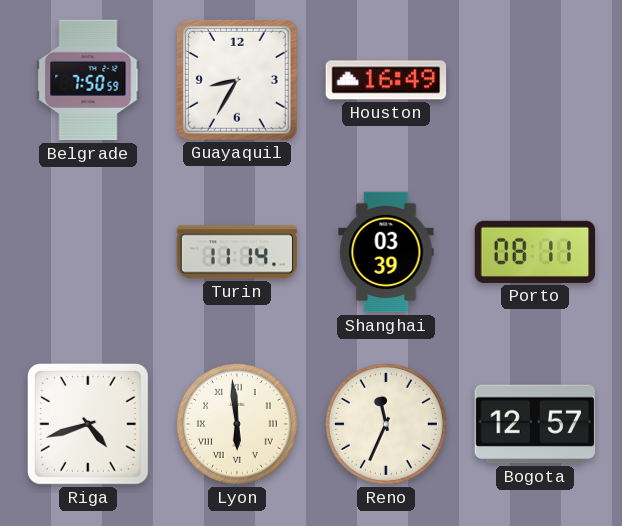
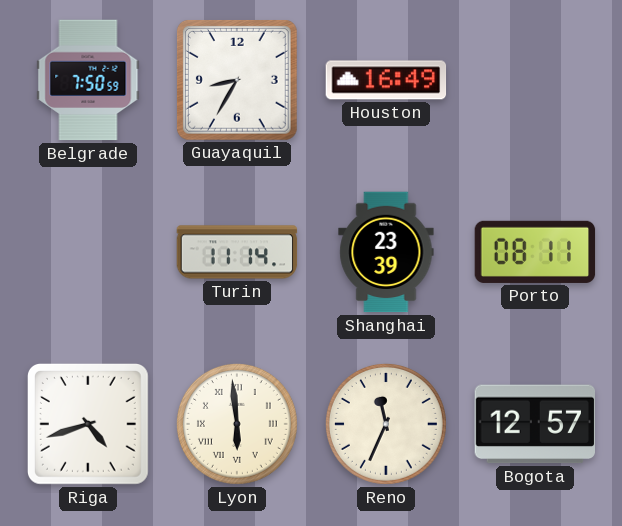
Shanghai: 03:39 -> 23:39
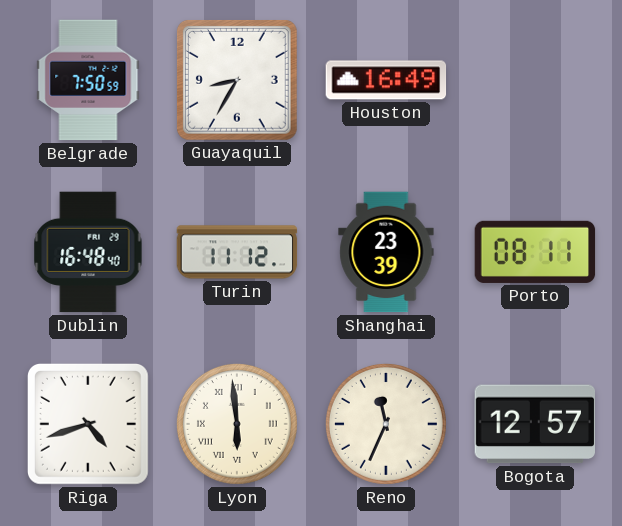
Dublin: none -> 16:48
Turin: 11:14 -> 11:12
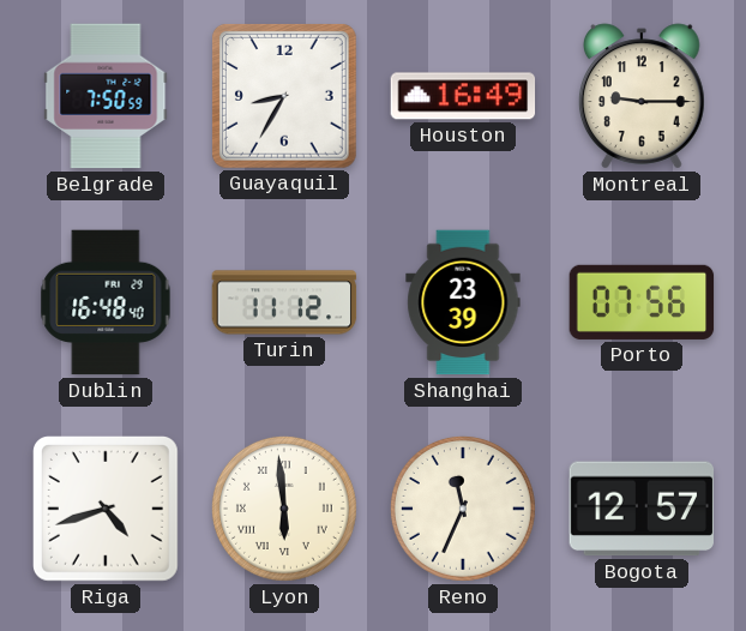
Montreal: none -> 9:15
Porto: 08:11 -> 07:56
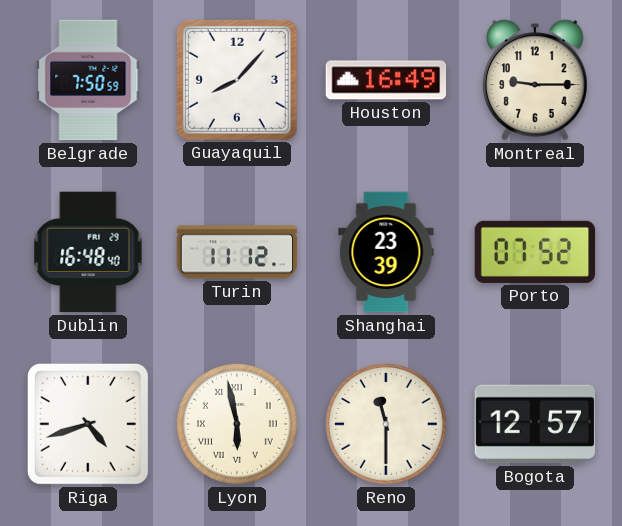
Guayaquil: 8:35 -> 8:07
Porto: 07:56 -> 07:52
Lyon: 5:59 -> 5:58
Reno: 11:34 -> 11:30
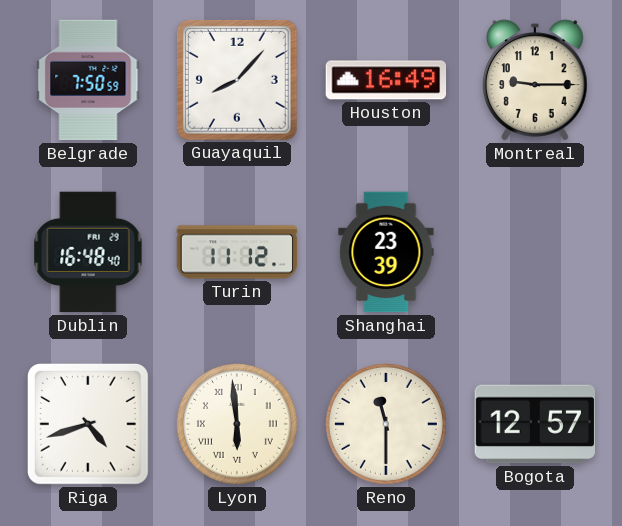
Porto: 07:52 -> none
Lyon: 5:58 -> 5:59
